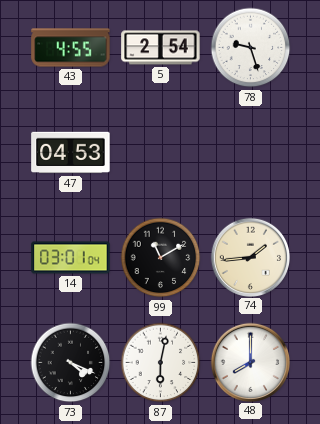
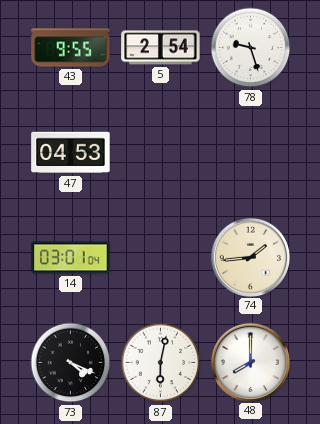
43: 4:55 -> 9:55
99: 11:10 -> none
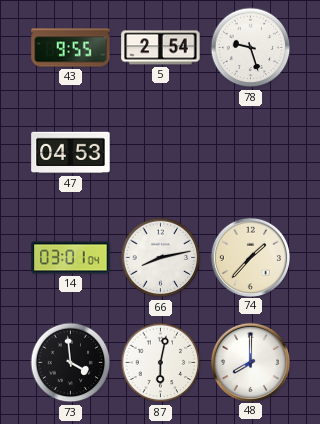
66: none -> 8:13
74: 1:44 -> 1:37
73: 4:19 -> 3:59
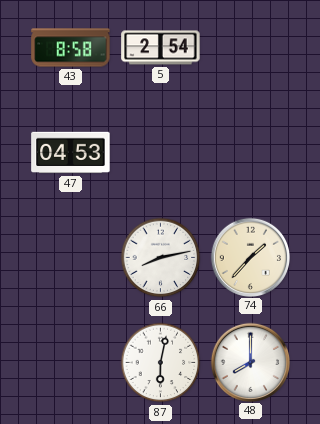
43: 9:55 -> 8:58
78: 9:27 -> none
14: 03:01 -> none
73: 3:59 -> none
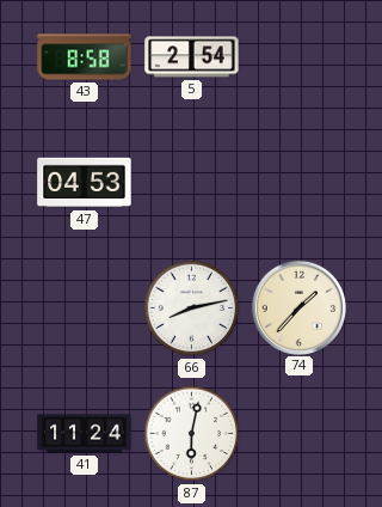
41: none -> 11:24
48: 8:00 -> none
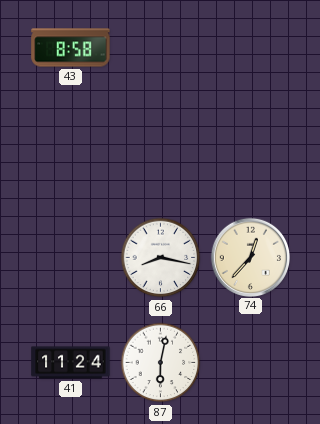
5: 2:54 -> none
47: 04:53 -> none
66: 8:13 -> 8:17
74: 1:37 -> 12:37
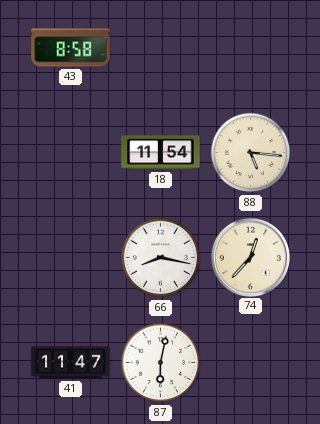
18: none -> 11:54
88: none -> 5:16
41: 11:24 -> 11:47
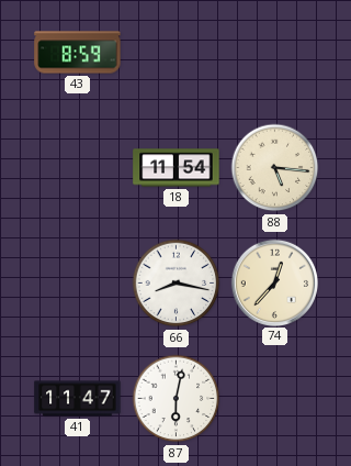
43: 8:58 -> 8:59
